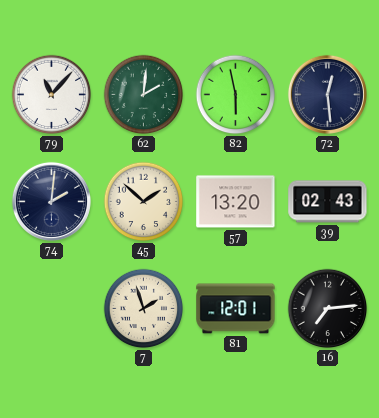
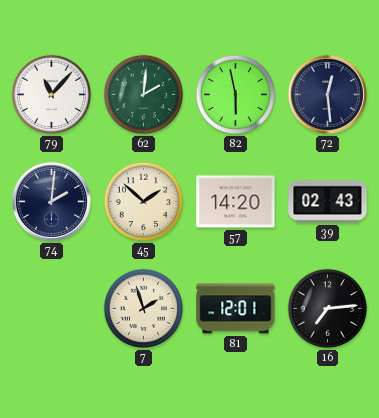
57: 13:20 -> 14:20
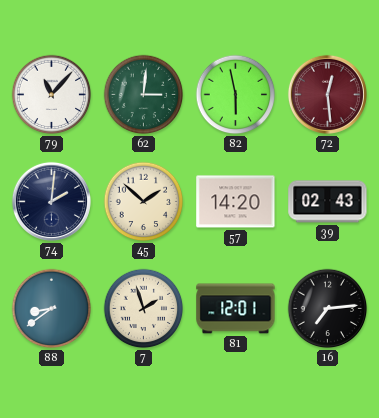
62: 2:01 -> 3:01
72 dial: navy -> burgundy
88: none -> 8:39
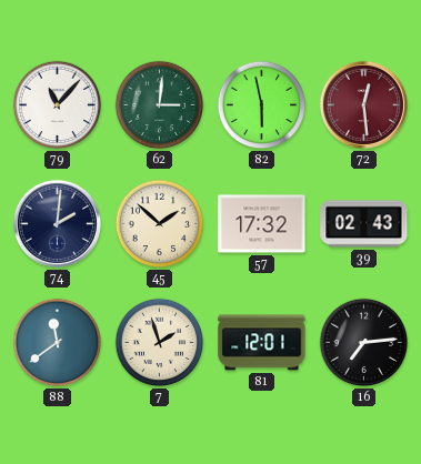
57: 14:20 -> 17:32
88: 8:39 -> 11:39
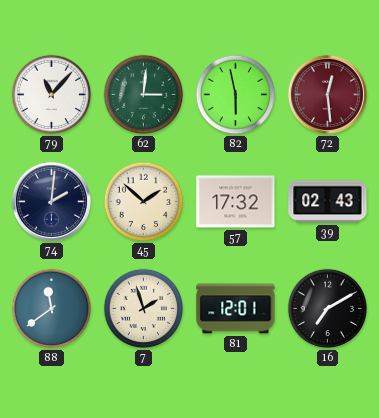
16: 7:14 -> 7:10
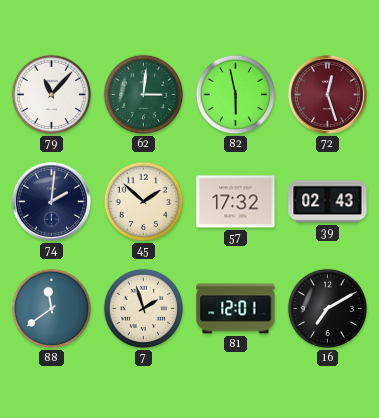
72: 12:29 -> 12:27
